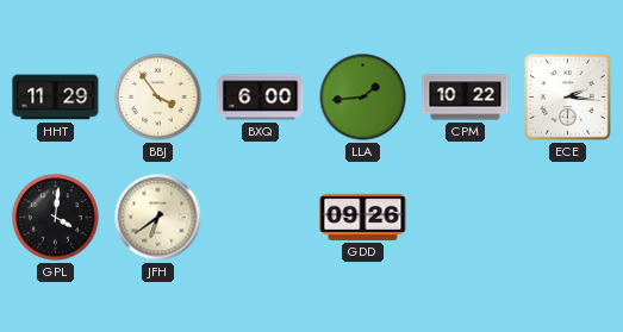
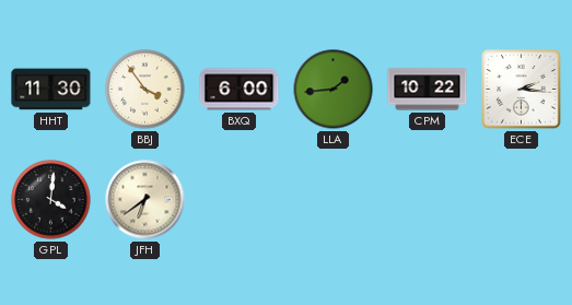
HHT: 11:29 -> 11:30
GDD: 09:26 -> none
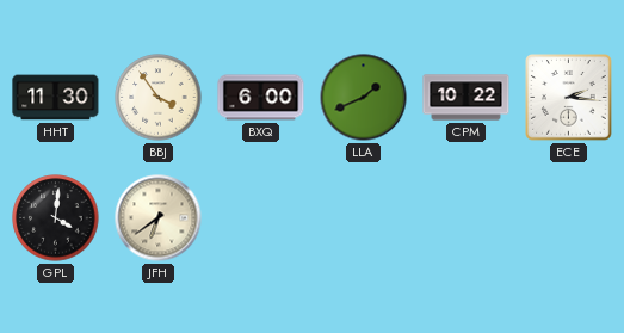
LLA: 1:44 -> 1:41
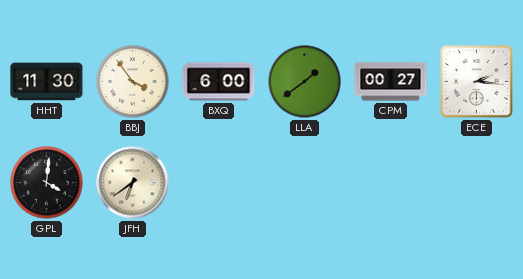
LLA: 1:41 -> 1:39
CPM: 10:22 -> 00:27
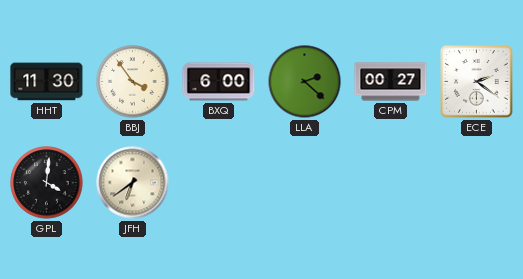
LLA: 1:39 -> 2:22
ECE: 2:16 -> 2:21
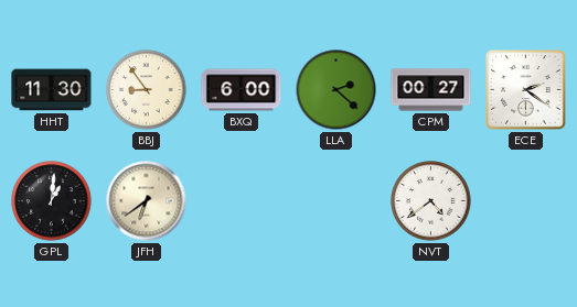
BBJ: 3:54 -> 8:54
GPL: 4:01 -> 1:01
NVT: none -> 4:39
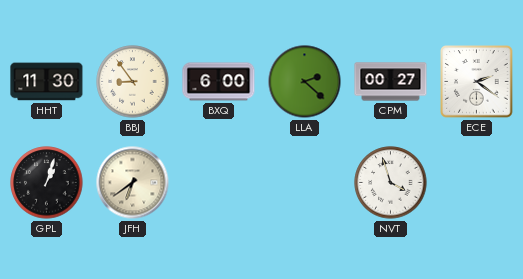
GPL: 1:01 -> 1:03
NVT: 4:39 -> 3:57
